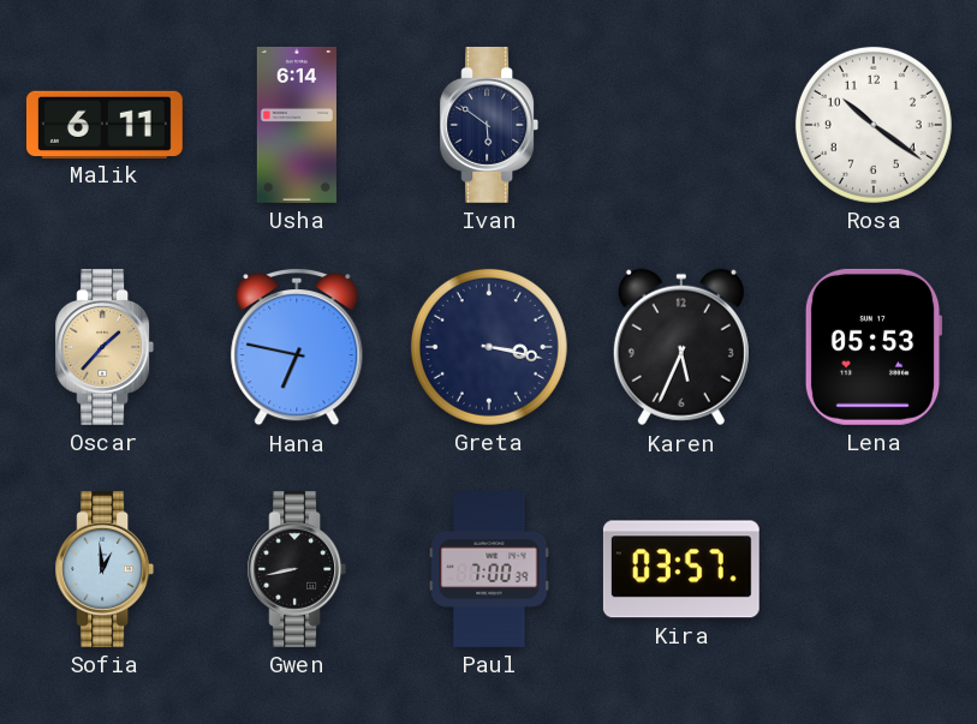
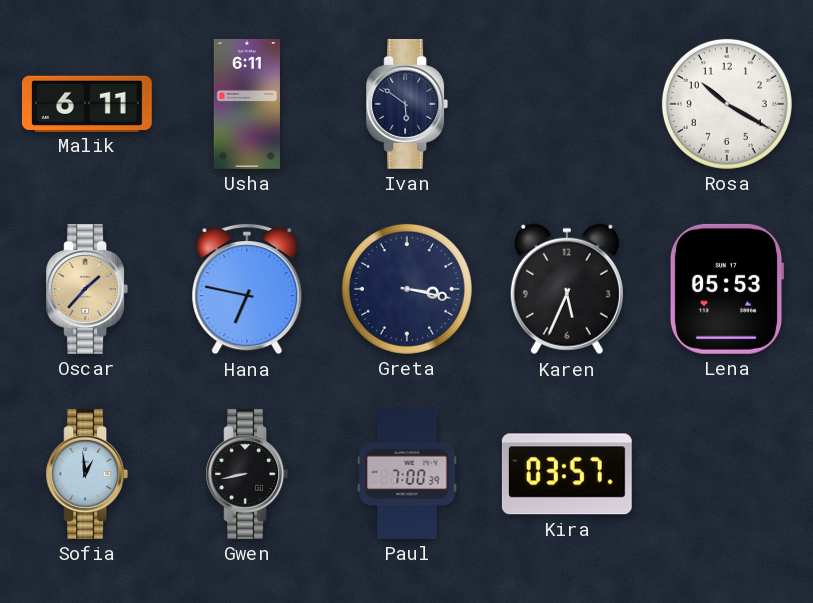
Usha: 6:14 -> 6:11
Rosa: 10:21 -> 10:20
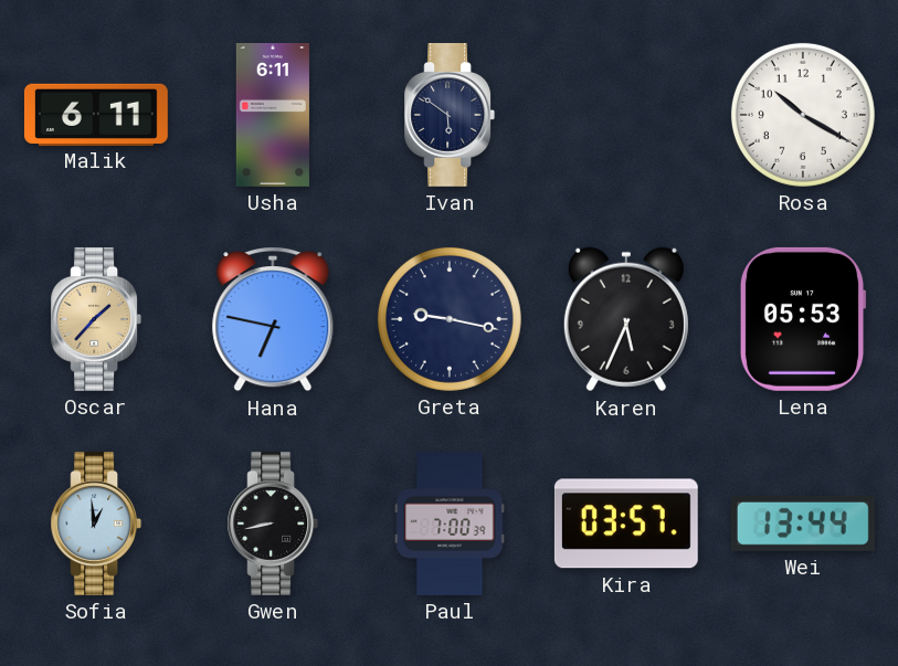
Greta: 3:17 -> 9:17
Wei: none -> 13:44
